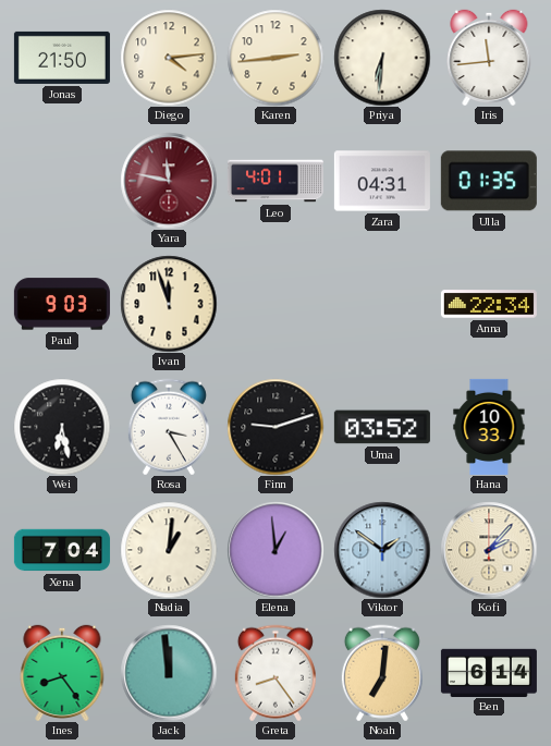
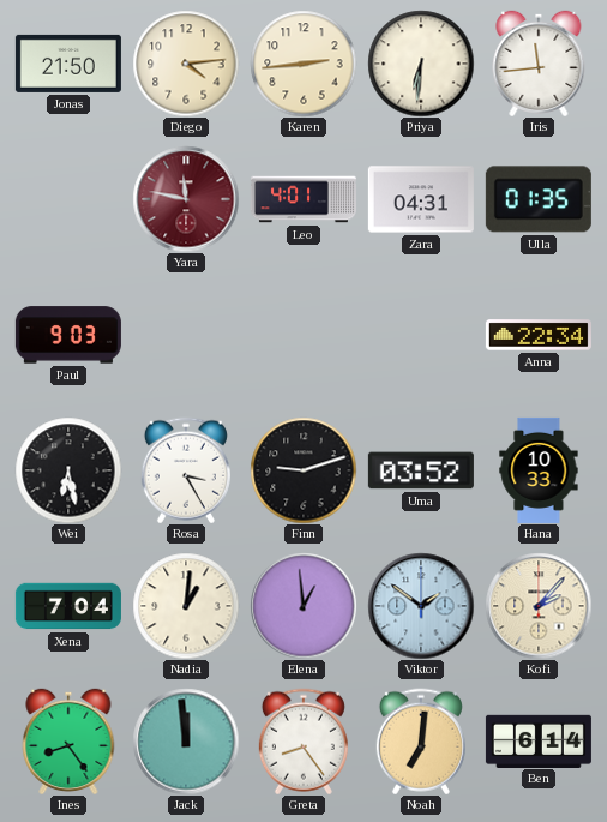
Ivan: 11:57 -> none
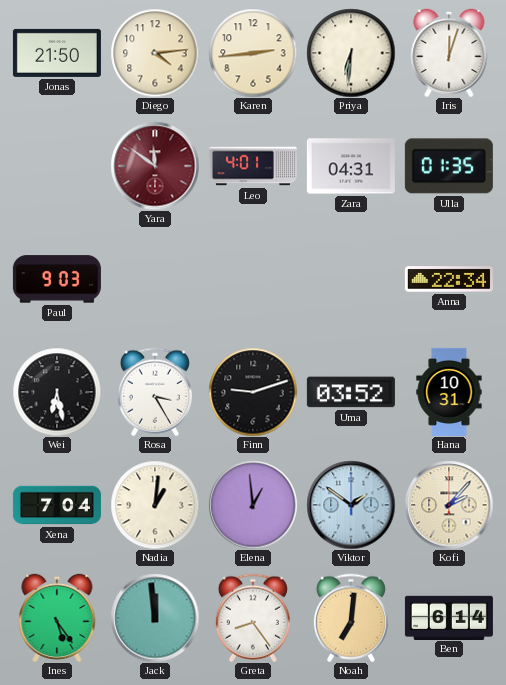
Iris: 11:44 -> 12:03
Yara: 11:47 -> 11:51
Hana: 10:33 -> 10:31
Ines: 8:24 -> 5:24
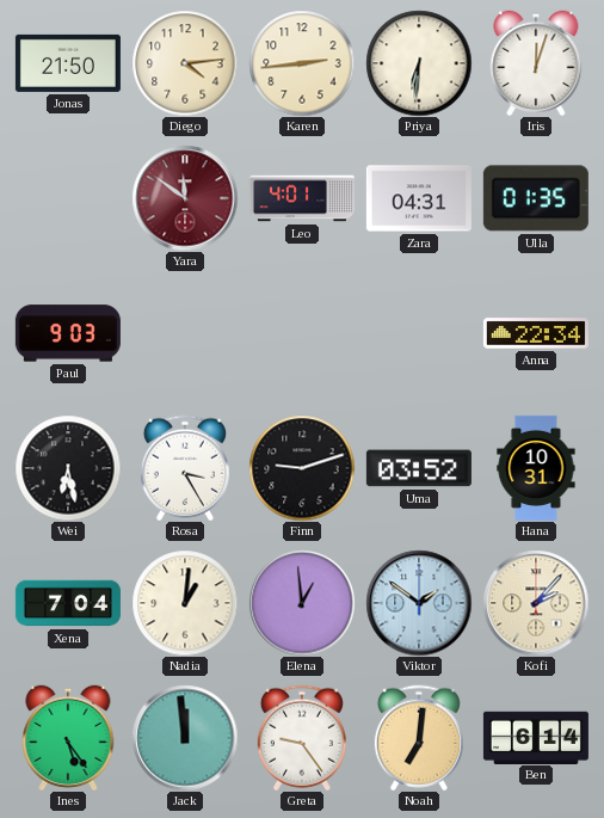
Greta: 8:24 -> 9:24
